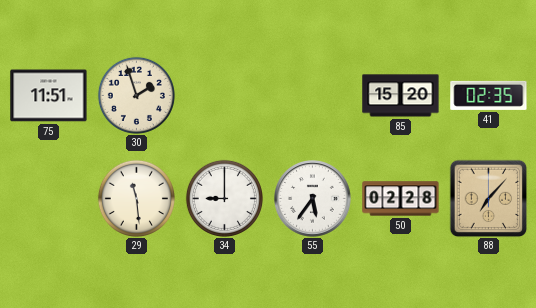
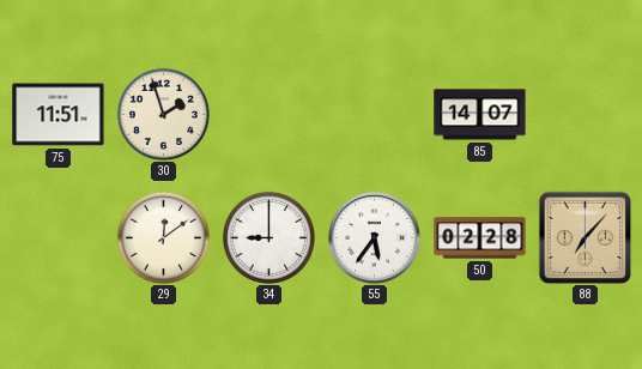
85: 15:20 -> 14:07
41: 02:35 -> none
29: 11:29 -> 12:09
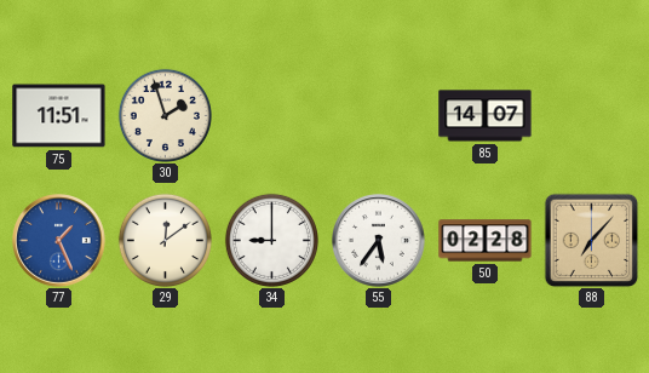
77: none -> 1:26
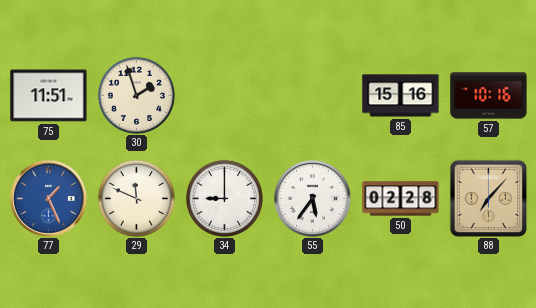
85: 14:07 -> 15:16
57: none -> 10:16
29: 12:09 -> 11:49
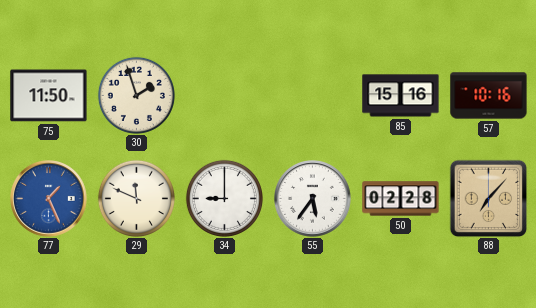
75: 11:51 -> 11:50
